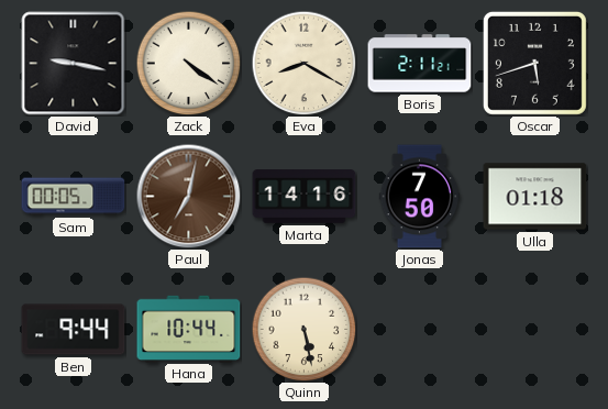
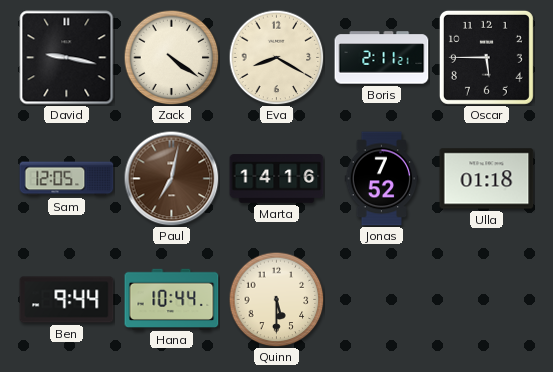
Oscar: 5:42 -> 5:45
Sam: 00:05 -> 12:05
Jonas: 7:50 -> 7:52
Quinn: 5:28 -> 5:30
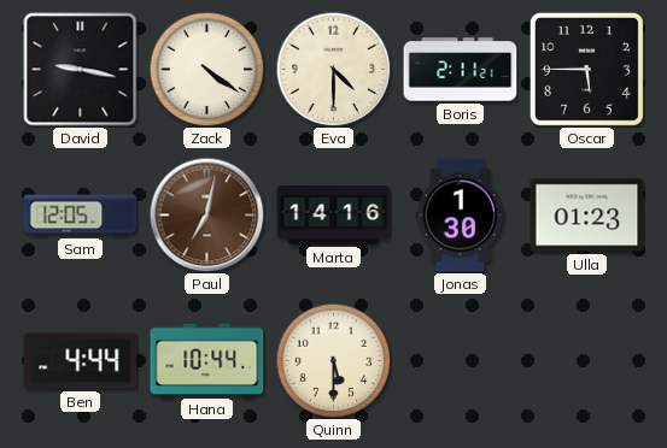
Eva: 8:20 -> 4:30
Jonas: 7:52 -> 1:30
Ulla: 01:18 -> 01:23
Ben: 9:44 -> 4:44
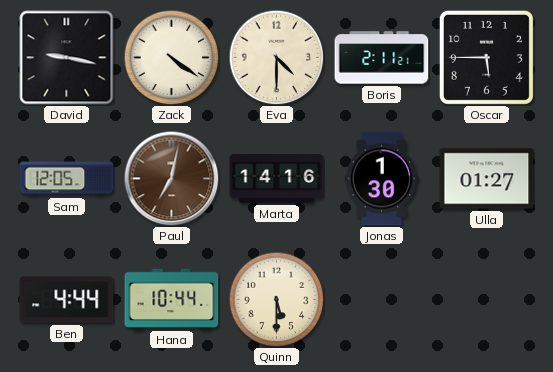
Ulla: 01:23 -> 01:27
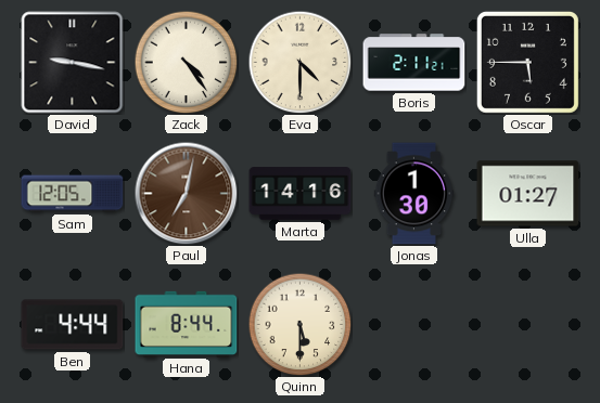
Zack: 4:21 -> 4:24
Hana: 10:44 -> 8:44
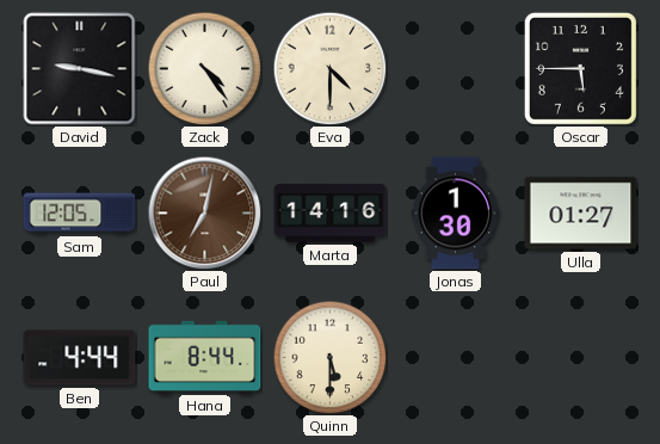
Boris: 2:11 -> none
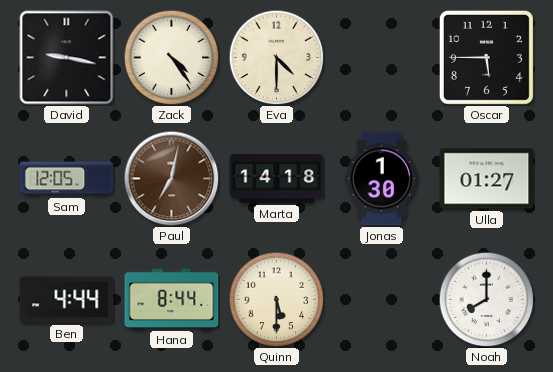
Marta: 14:16 -> 14:18
Noah: none -> 8:00
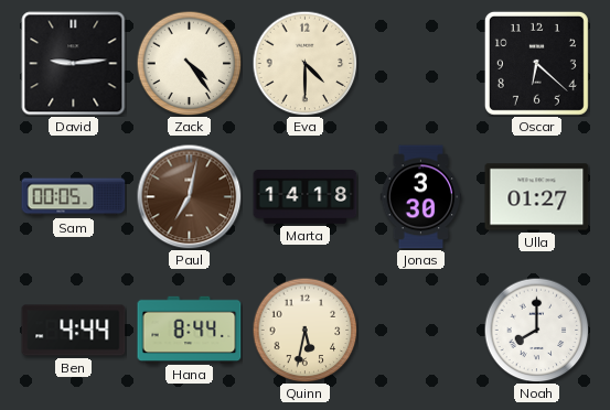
David: 9:17 -> 9:14
Oscar: 5:45 -> 6:22
Sam: 12:05 -> 00:05
Jonas: 1:30 -> 3:30
Quinn: 5:30 -> 5:32
